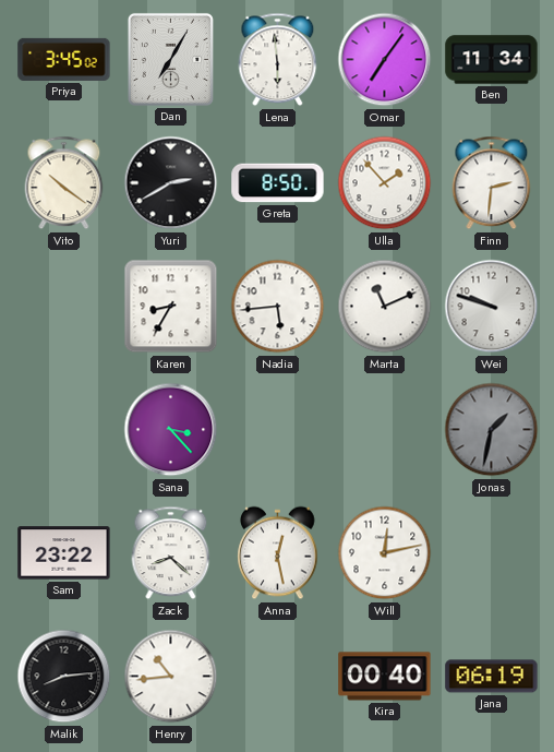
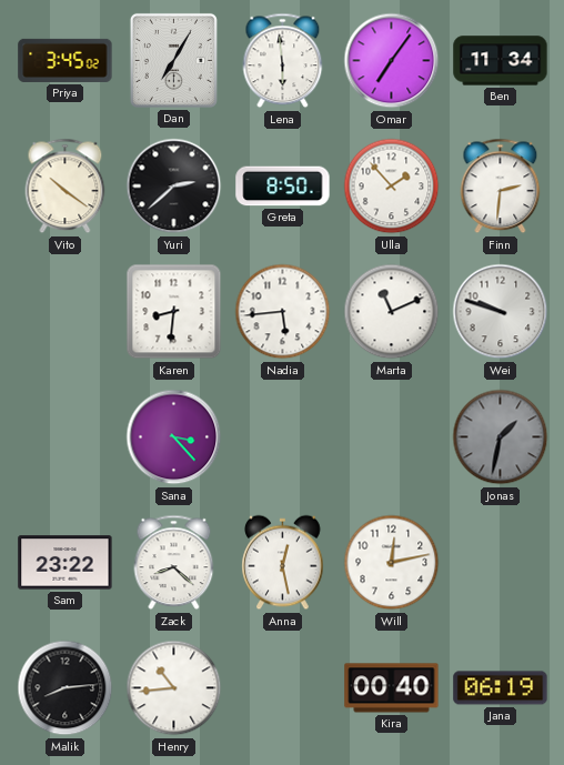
Yuri: 2:40 -> 2:38
Karen: 8:35 -> 8:31
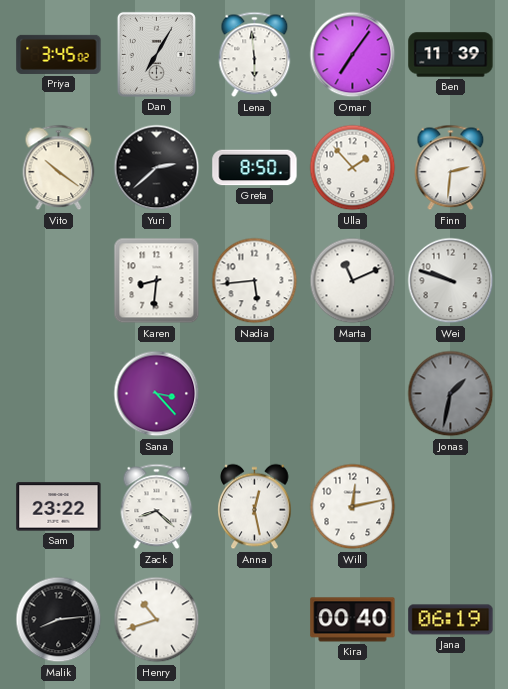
Ben: 11:34 -> 11:39
Henry: 10:44 -> 10:42
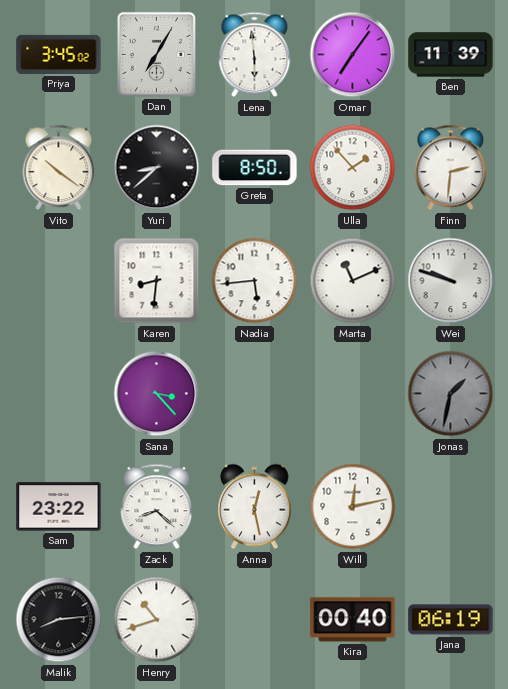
Yuri: 2:38 -> 8:38
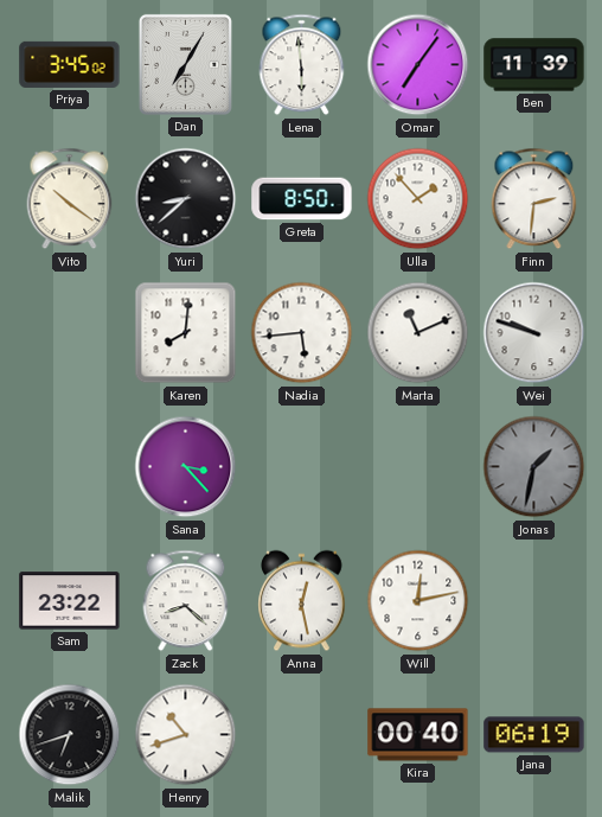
Karen: 8:31 -> 8:01
Malik: 8:14 -> 6:42
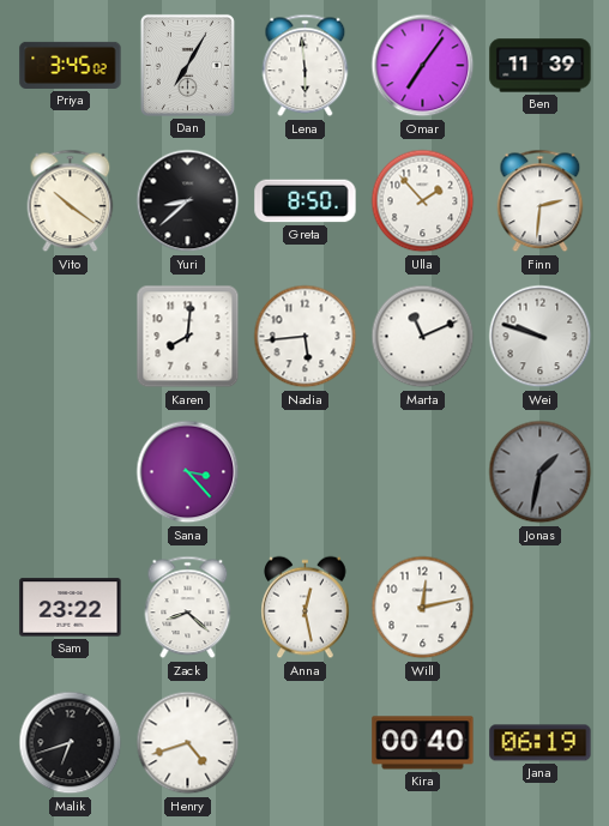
Henry: 10:42 -> 4:42
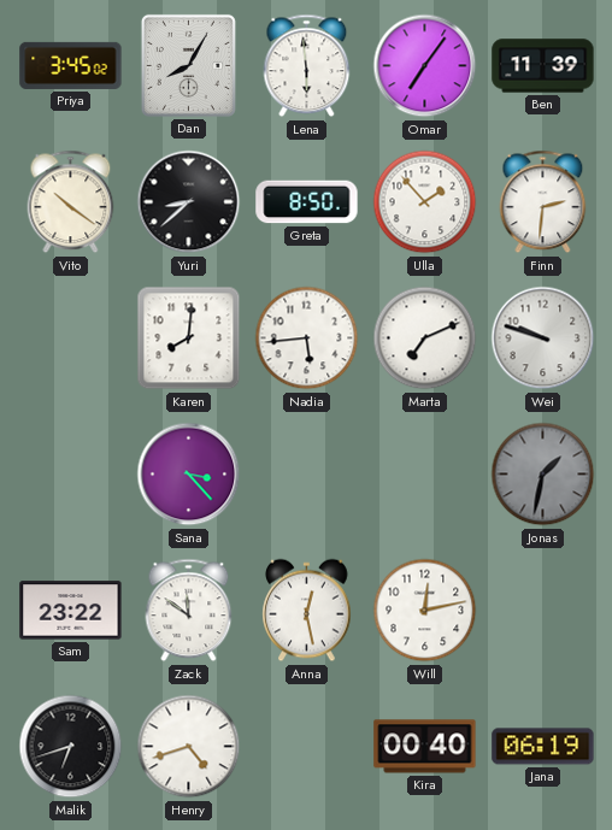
Dan: 7:05 -> 8:05
Marta: 11:11 -> 7:11
Zack: 8:22 -> 11:51
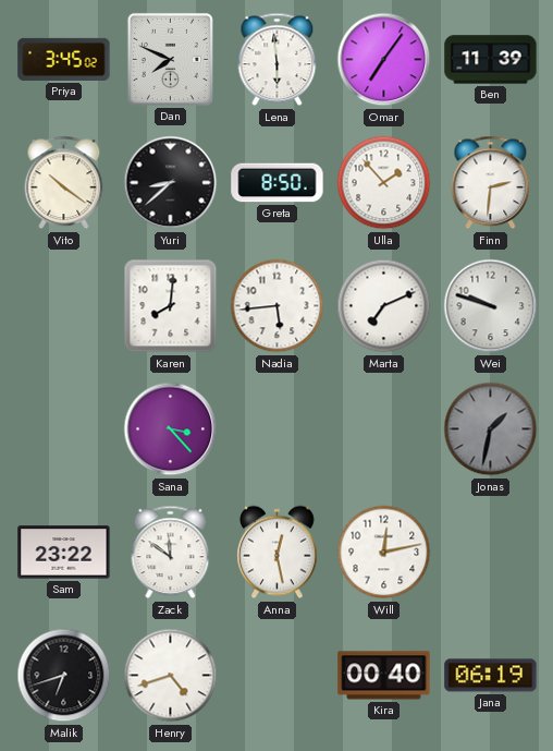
Dan: 8:05 -> 7:49
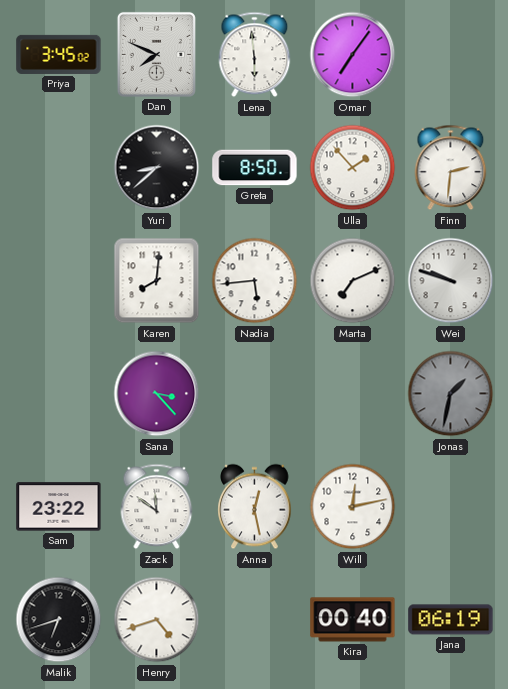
Ben: 11:39 -> none
Vito: 10:21 -> none
